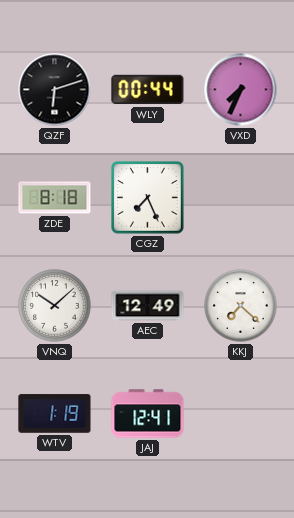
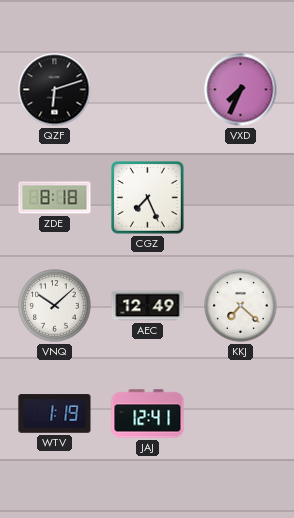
WLY: 00:44 -> none
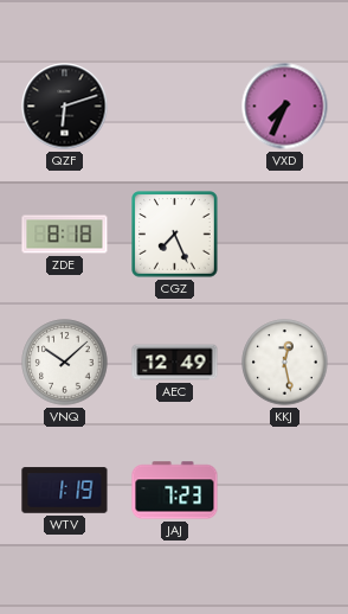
KKJ: 7:22 -> 12:28
JAJ: 12:41 -> 7:23
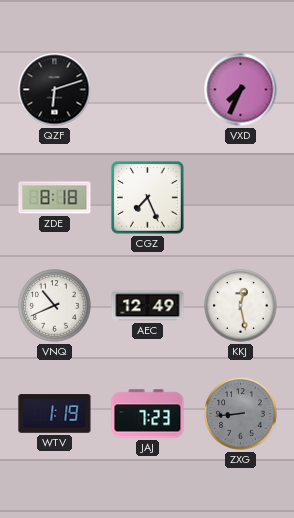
VNQ: 10:08 -> 10:41
ZXG: none -> 8:44
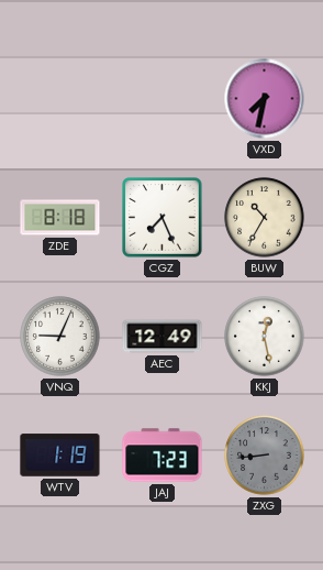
QZF: 6:12 -> none
VXD: 7:34 -> 7:32
BUW: none -> 10:35
VNQ: 10:41 -> 9:04
